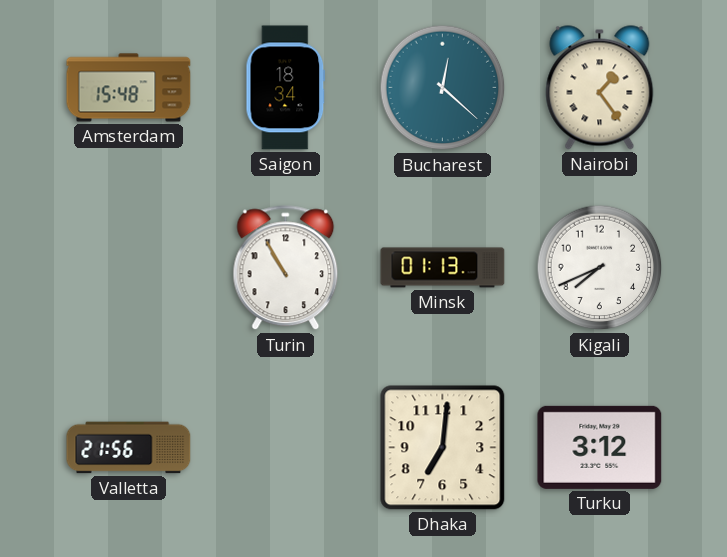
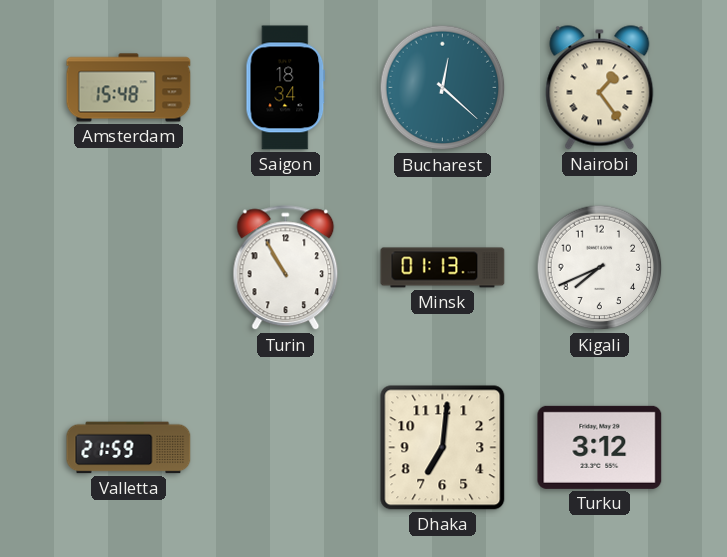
Valletta: 21:56 -> 21:59
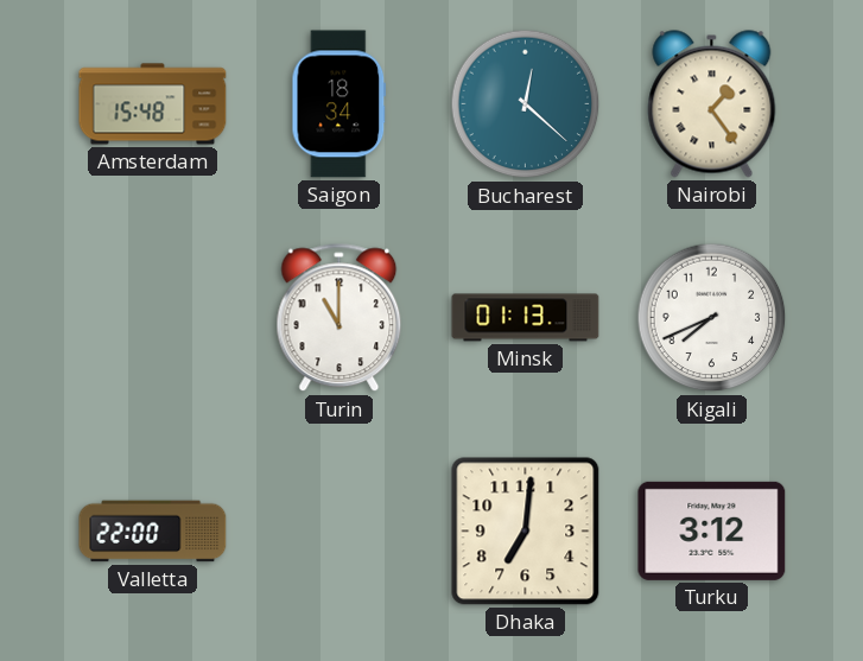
Turin: 10:55 -> 11:00
Valletta: 21:59 -> 22:00
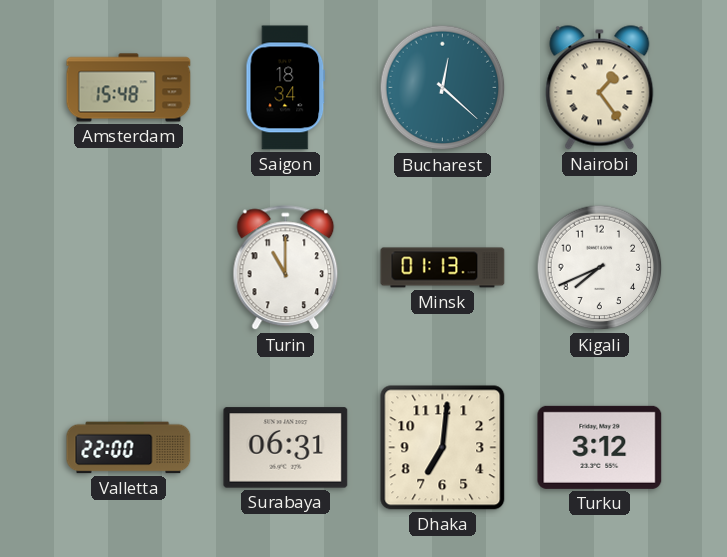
Surabaya: none -> 06:31
